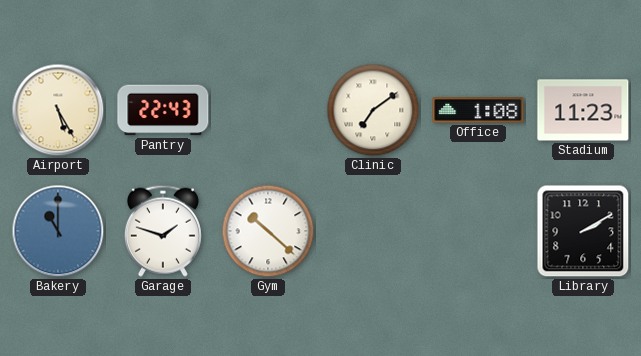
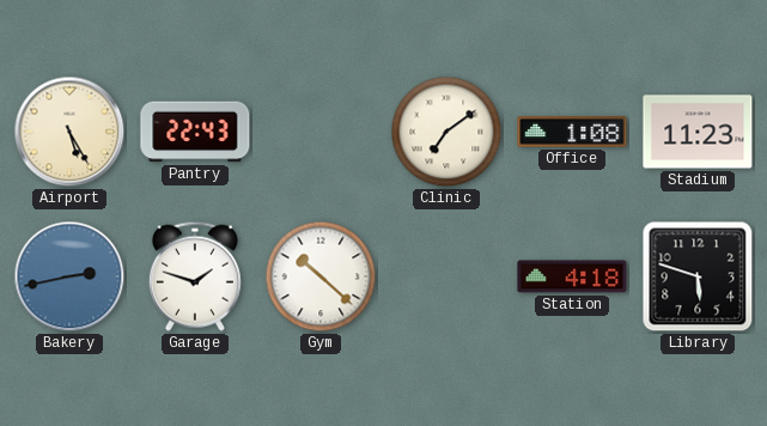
Bakery: 11:00 -> 2:43
Station: none -> 4:18
Library: 2:10 -> 5:48
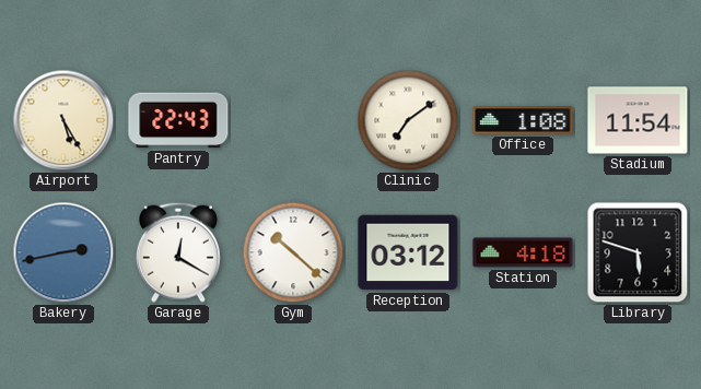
Stadium: 11:23 -> 11:54
Garage: 1:48 -> 12:20
Reception: none -> 03:12
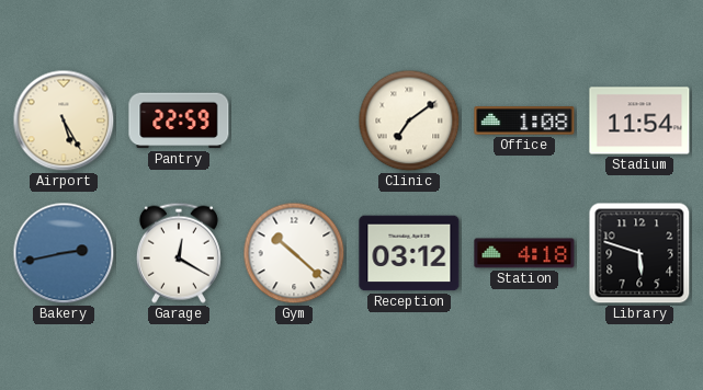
Pantry: 22:43 -> 22:59
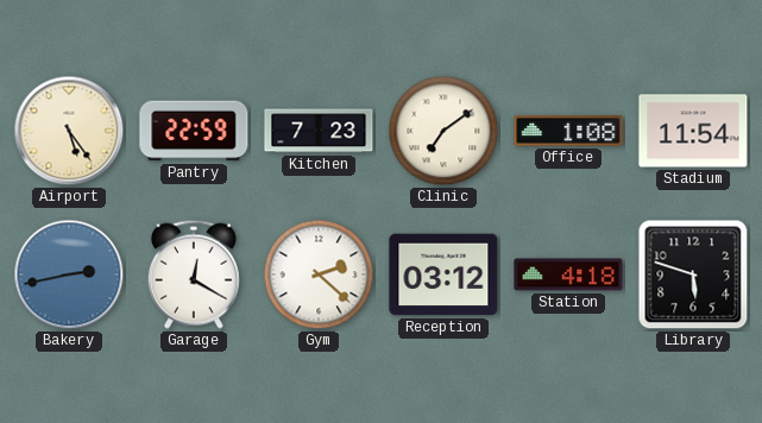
Airport: 5:25 -> 5:24
Kitchen: none -> 7:23
Gym: 10:22 -> 2:22
